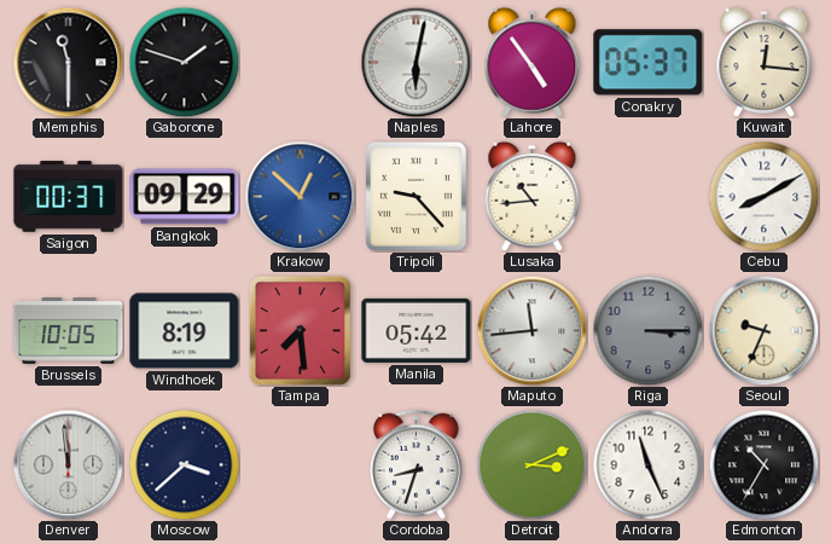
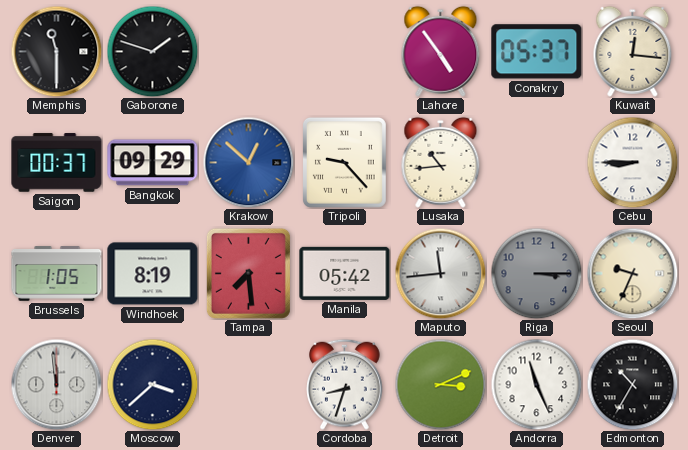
Naples: 6:02 -> none
Cebu: 8:10 -> 8:45
Brussels: 10:05 -> 1:05
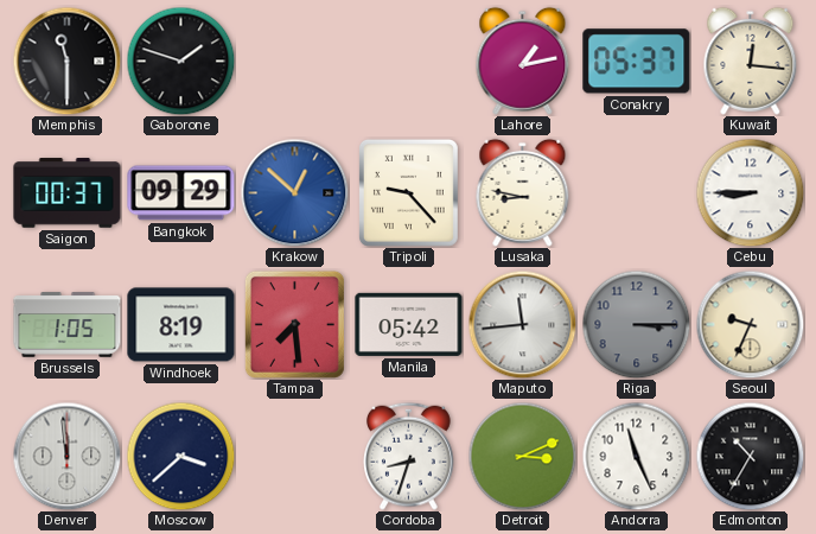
Lahore: 4:54 -> 1:13
Lusaka: 10:44 -> 8:47
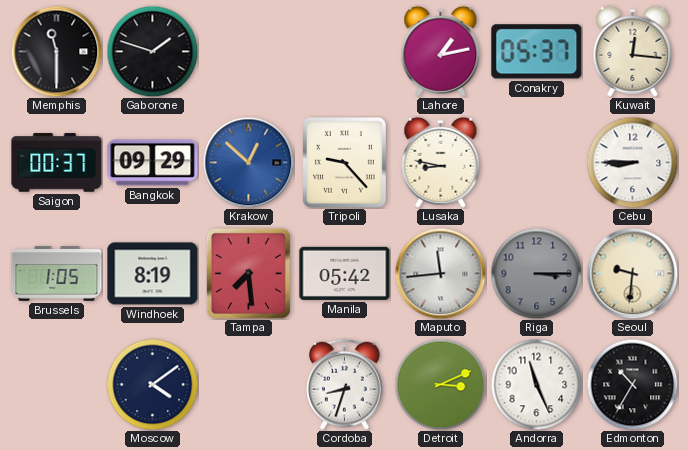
Seoul: 9:34 -> 9:31
Denver: 11:59 -> none
Moscow: 3:38 -> 4:09
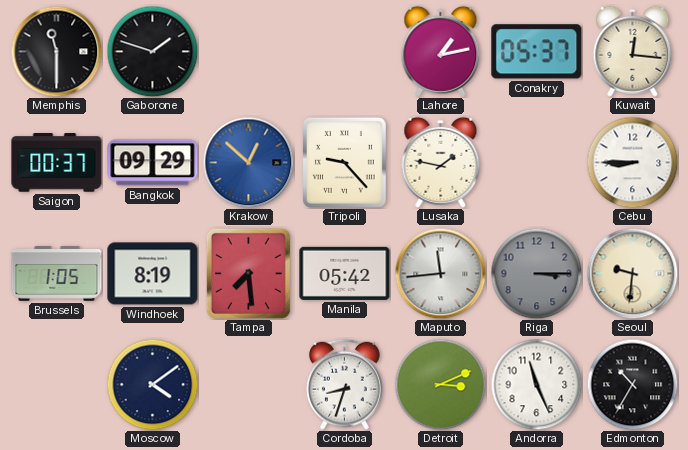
Lusaka: 8:47 -> 1:47
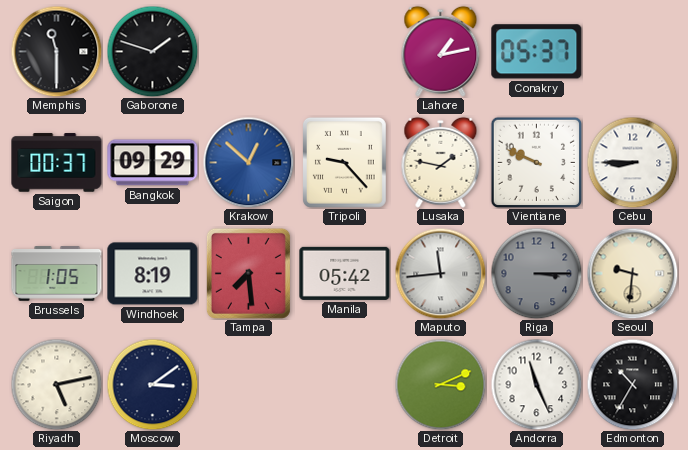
Kuwait: 12:16 -> none
Vientiane: none -> 9:49
Riyadh: none -> 5:13
Moscow: 4:09 -> 3:09
Cordoba: 8:33 -> none
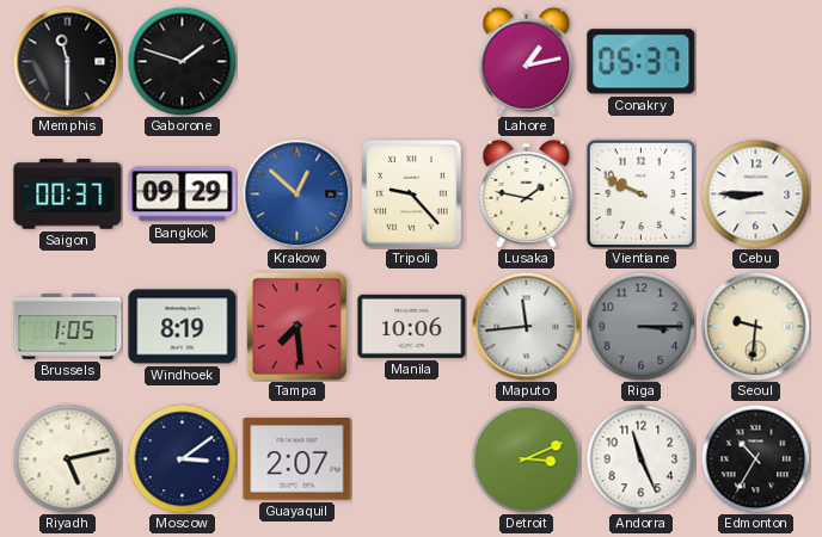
Manila: 05:42 -> 10:06
Guayaquil: none -> 2:07
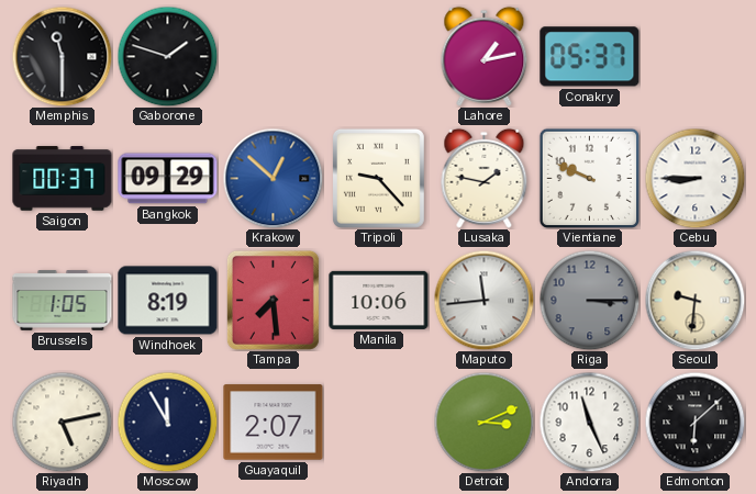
Moscow: 3:09 -> 11:55
Edmonton: 10:35 -> 6:08
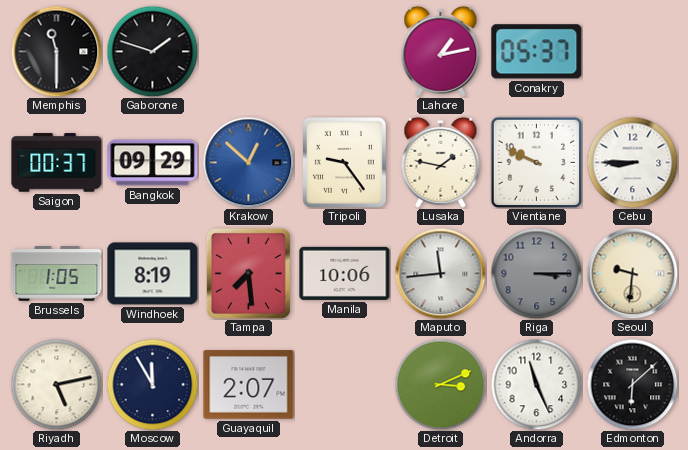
Tripoli: 9:23 -> 9:24
